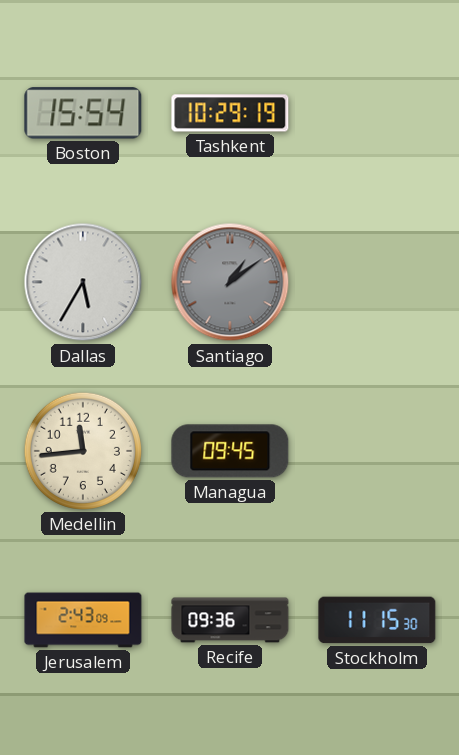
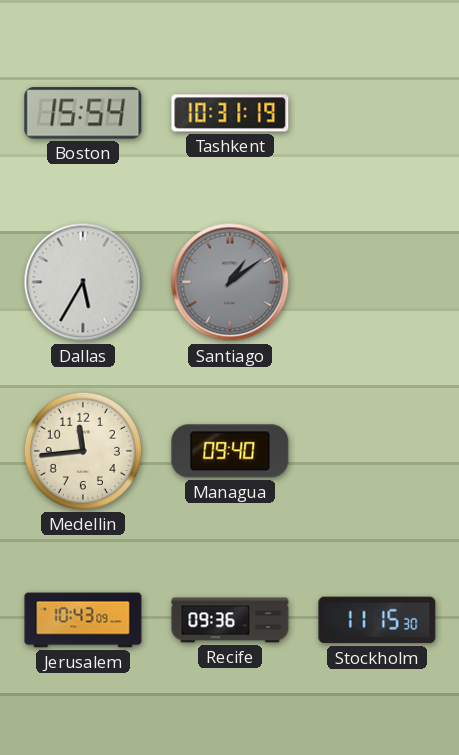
Tashkent: 10:29 -> 10:31
Managua: 09:45 -> 09:40
Jerusalem: 2:43 -> 10:43
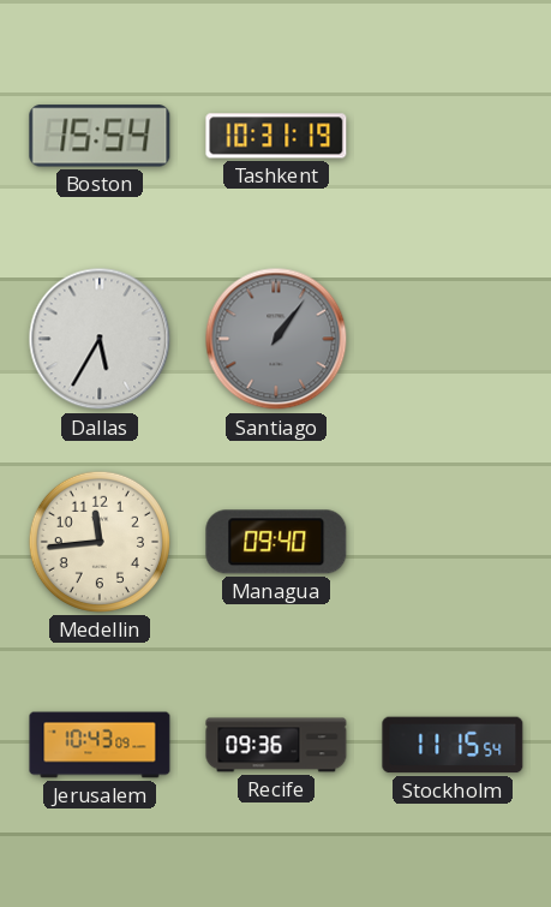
Santiago: 1:09 -> 1:06
Stockholm: 11:15:30 -> 11:15:54
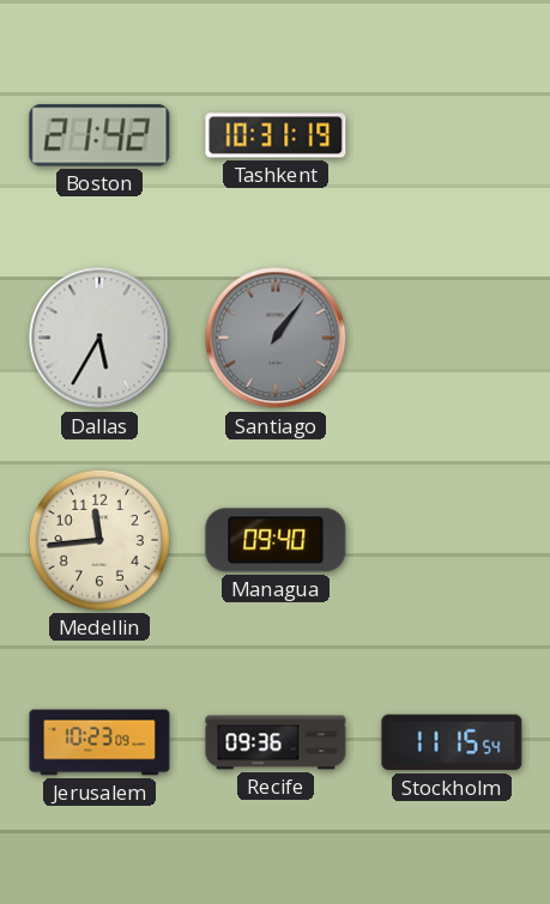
Boston: 15:54 -> 21:42
Jerusalem: 10:43 -> 10:23
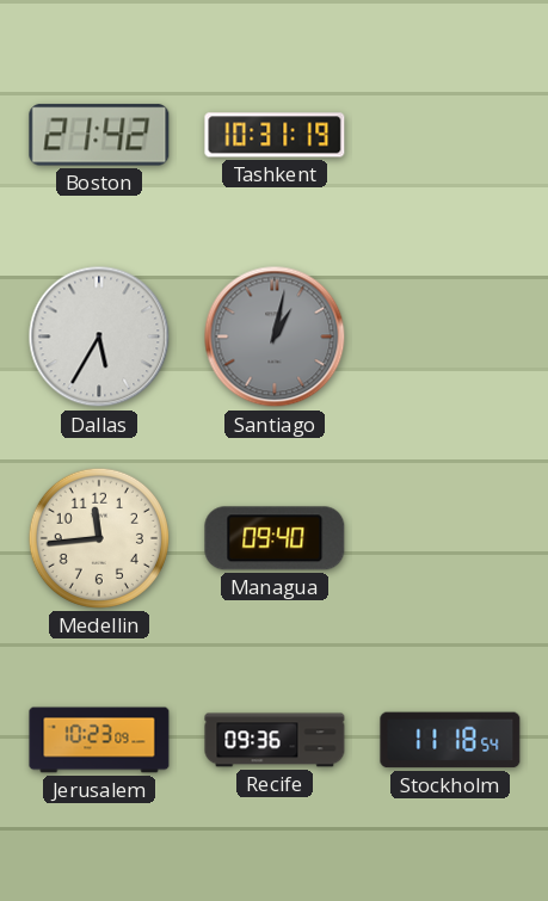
Santiago: 1:06 -> 1:02
Stockholm: 11:15 -> 11:18
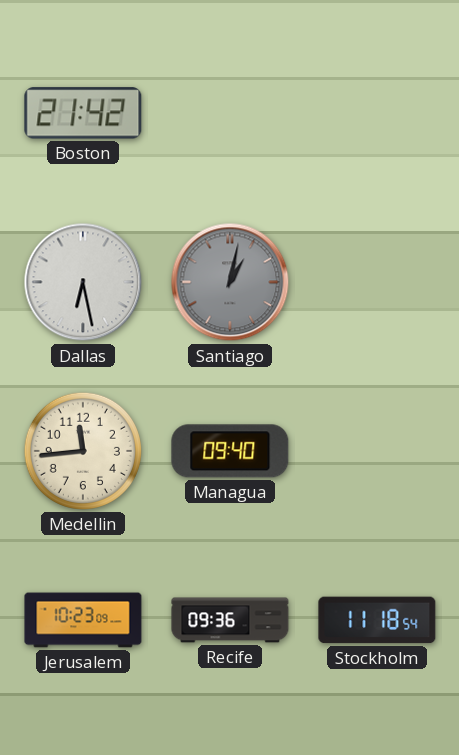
Tashkent: 10:31 -> none
Dallas: 5:35 -> 6:28
